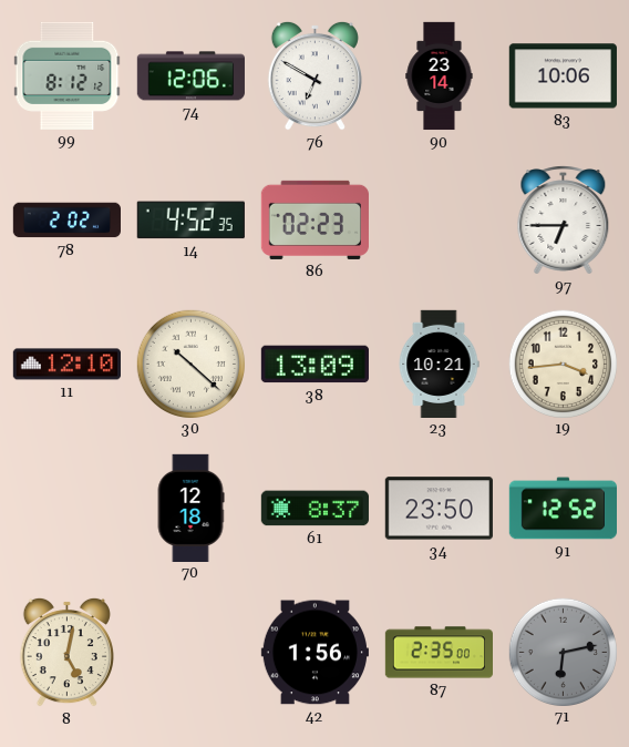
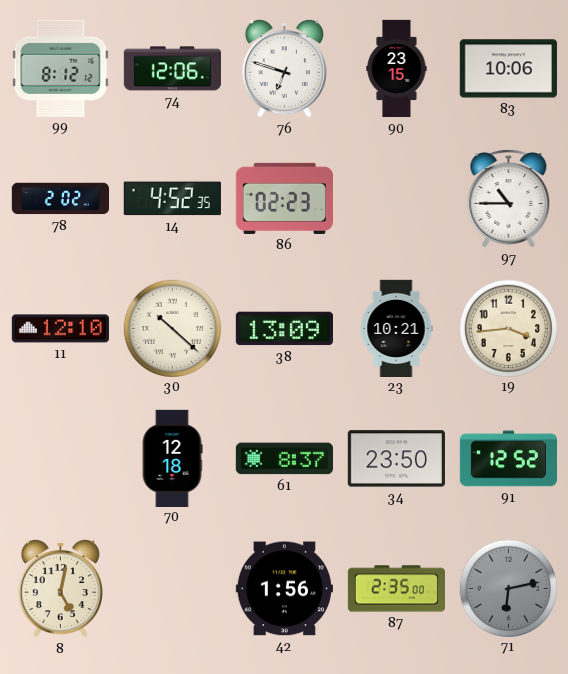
76: 6:50 -> 6:48
90: 23:14 -> 23:15
97: 6:45 -> 10:45
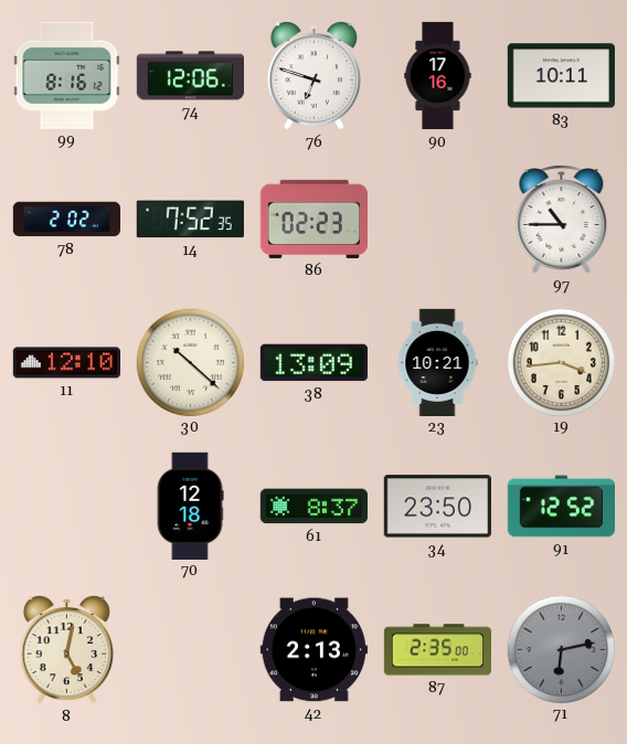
99: 8:12 -> 8:16
90: 23:15 -> 17:16
83: 10:06 -> 10:11
14: 4:52 -> 7:52
42: 1:56 -> 2:13
